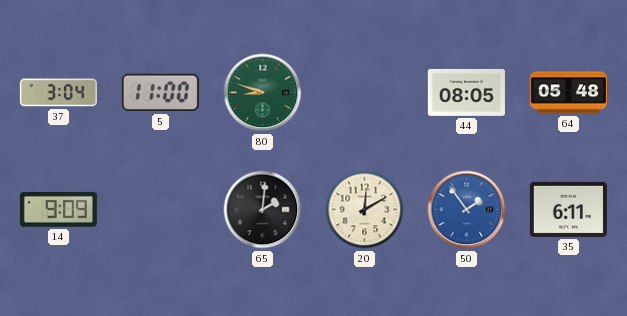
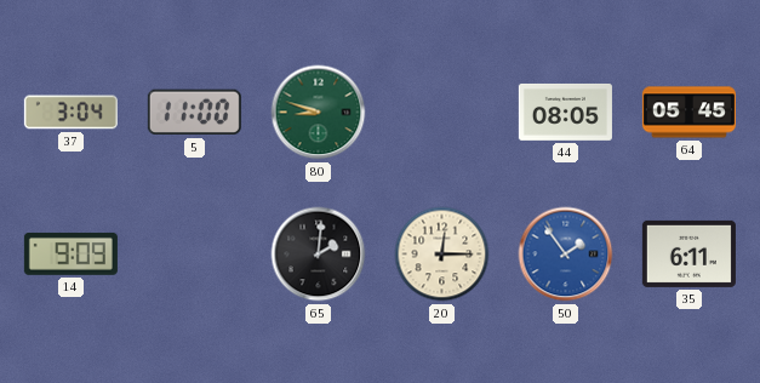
64: 05:48 -> 05:45
20: 12:10 -> 12:15
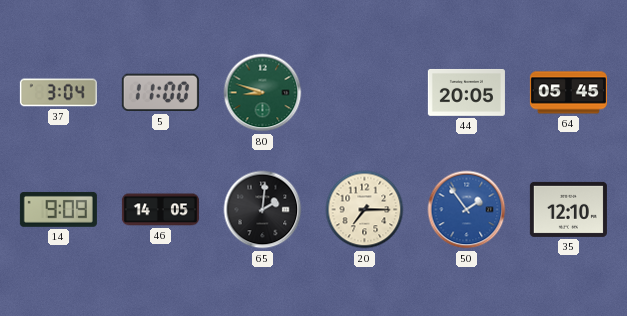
44: 08:05 -> 20:05
46: none -> 14:05
20: 12:15 -> 7:15
35: 6:11 -> 12:10
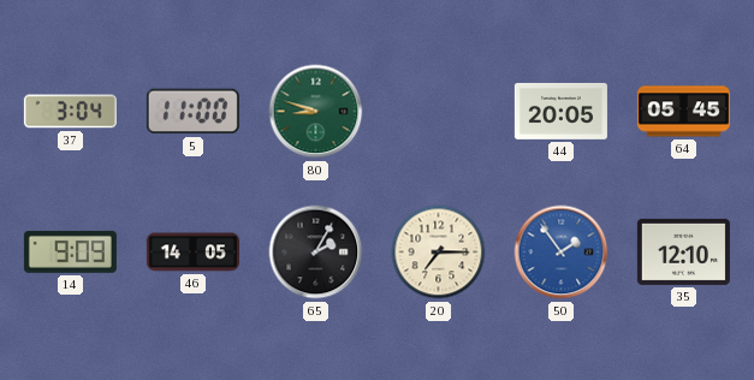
65: 2:01 -> 2:05
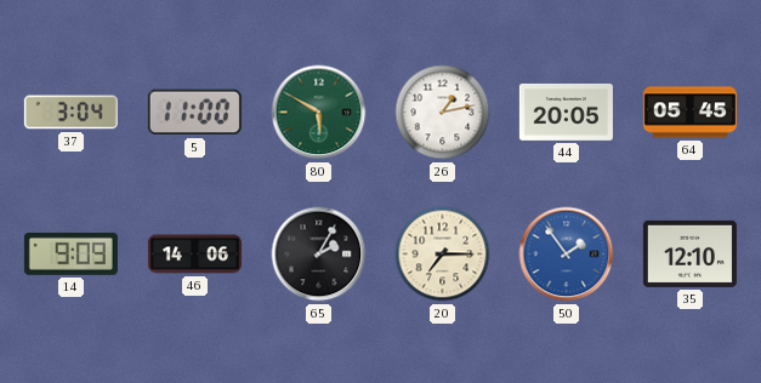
80: 8:48 -> 5:50
26: none -> 1:13
46: 14:05 -> 14:06
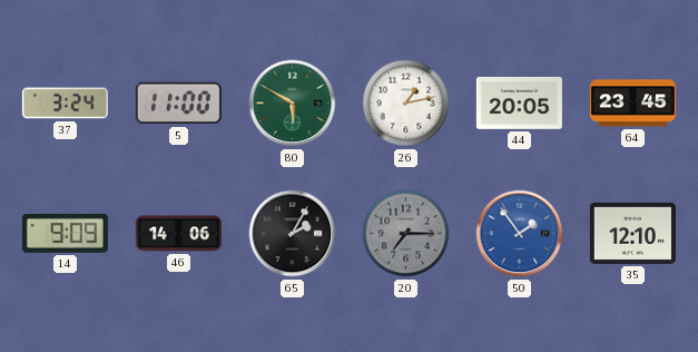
37: 3:04 -> 3:24
64: 05:45 -> 23:45
20 dial: cream -> grey
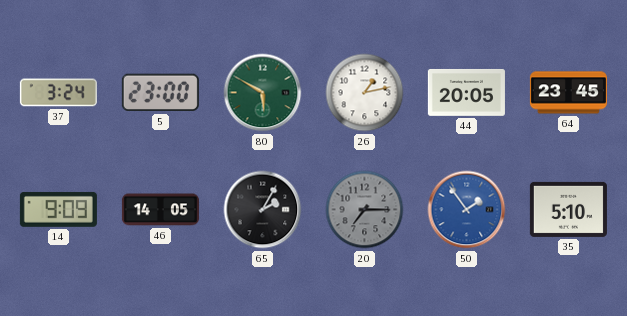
5: 11:00 -> 23:00
46: 14:06 -> 14:05
35: 12:10 -> 5:10
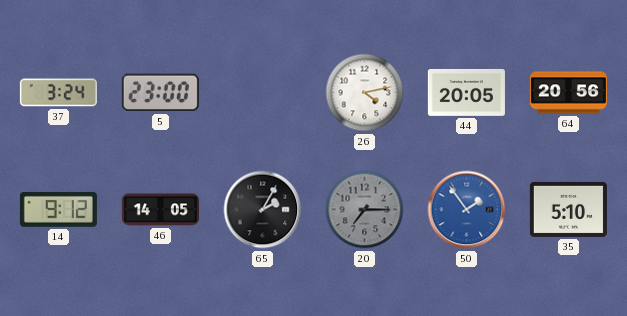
80: 5:50 -> none
26: 1:13 -> 4:13
64: 23:45 -> 20:56
14: 9:09 -> 9:12
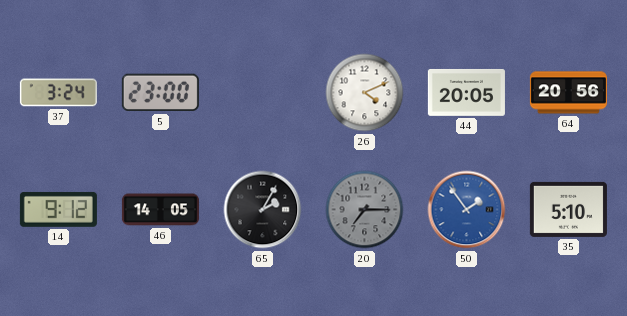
26: 4:13 -> 4:11
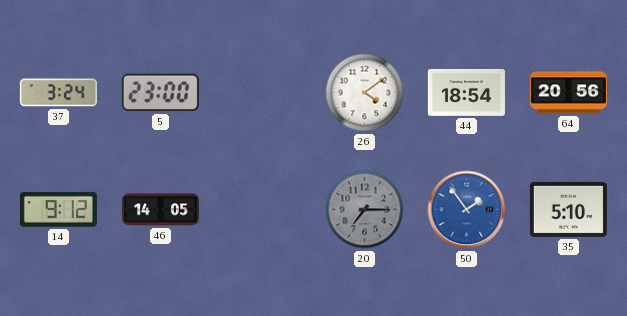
26: 4:11 -> 4:09
44: 20:05 -> 18:54
65: 2:05 -> none
